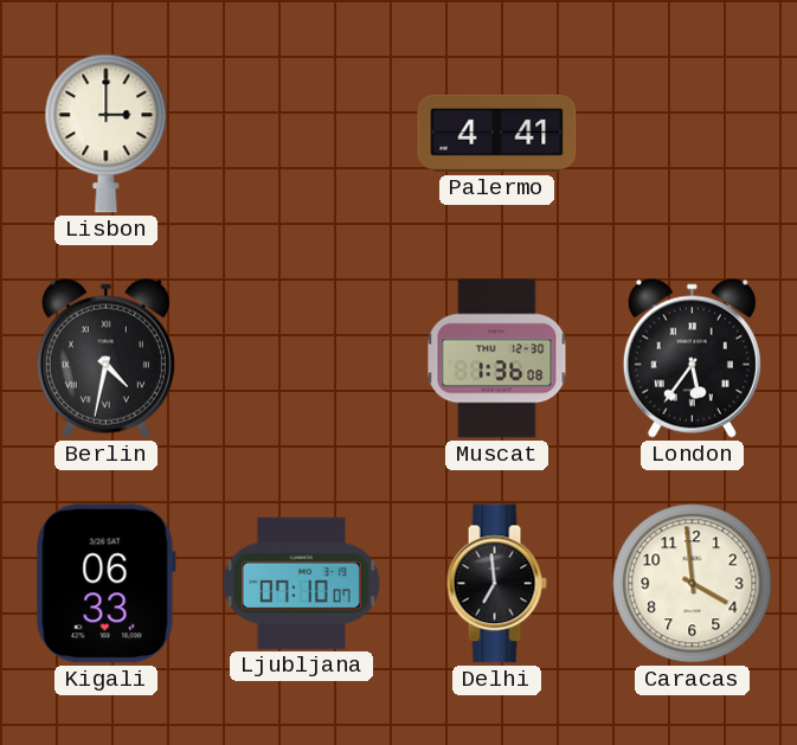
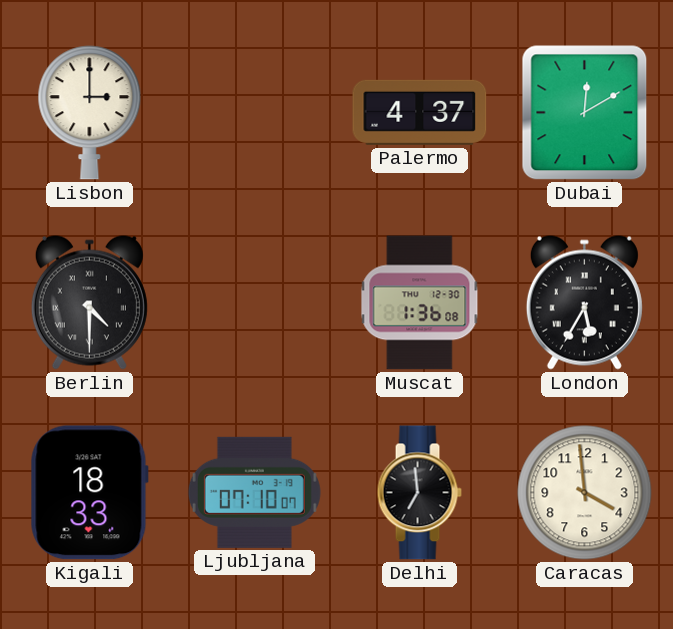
Palermo: 4:41 -> 4:37
Dubai: none -> 12:10
Berlin: 4:32 -> 4:30
London: 5:36 -> 5:35
Kigali: 06:33 -> 18:33
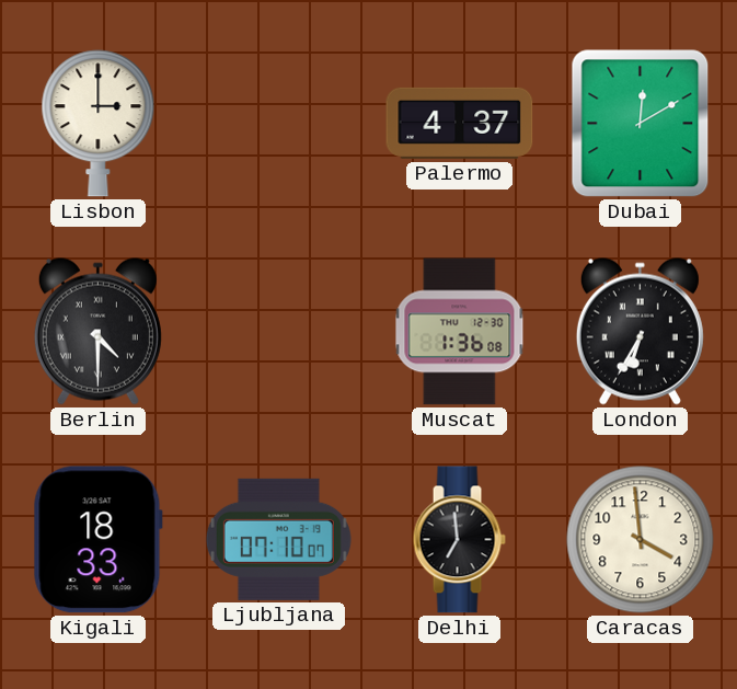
London: 5:35 -> 6:35
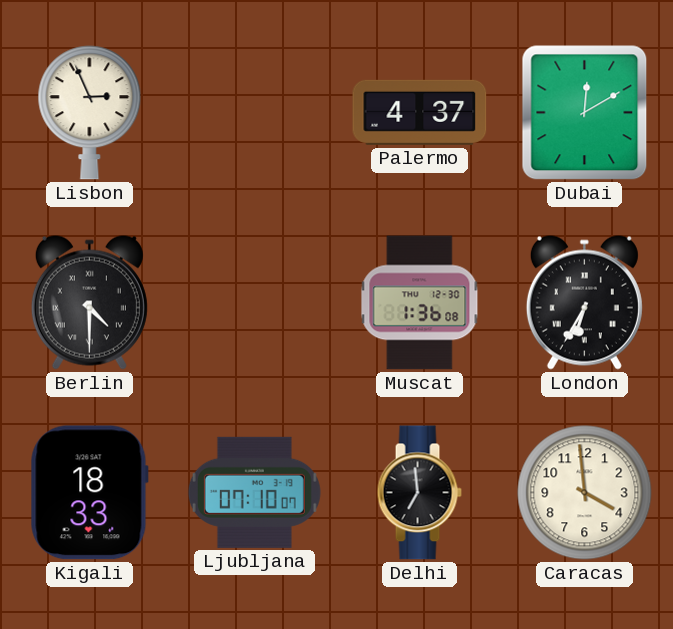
Lisbon: 3:00 -> 2:56
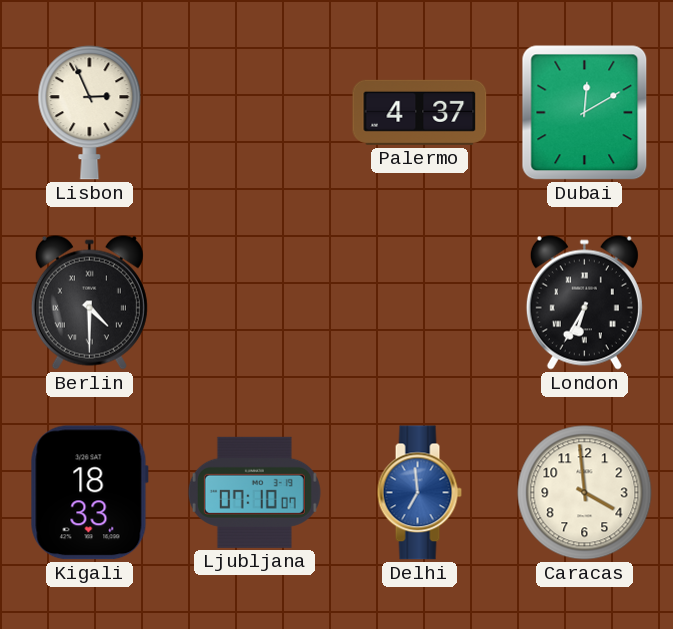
Muscat: 1:36 -> none
Delhi dial: black -> blue
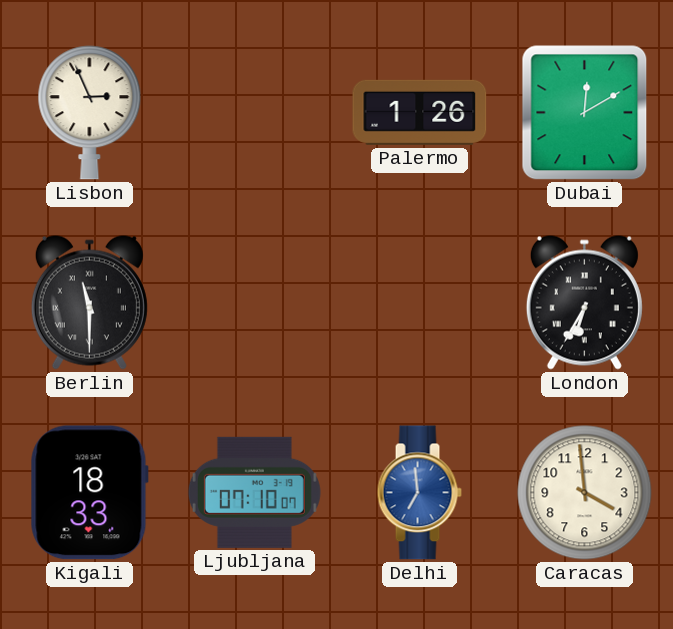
Palermo: 4:37 -> 1:26
Berlin: 4:30 -> 11:30
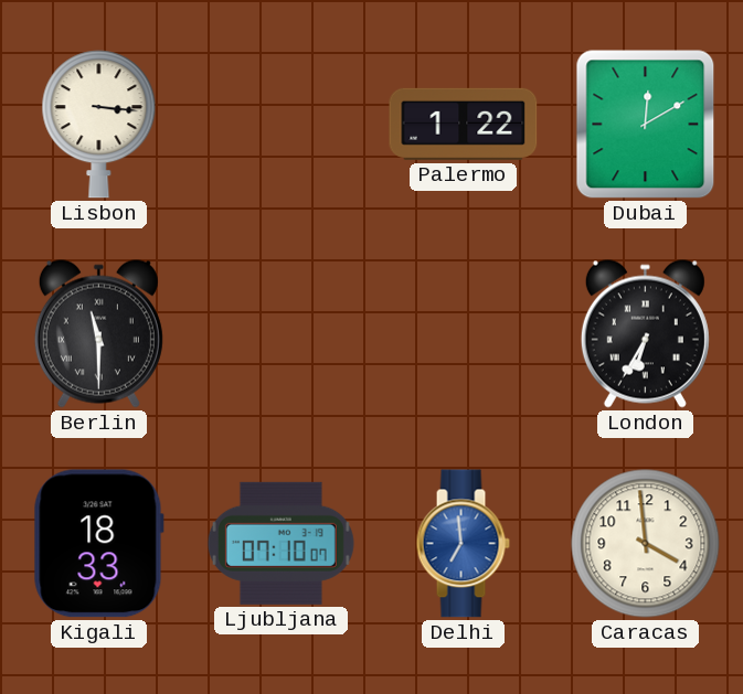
Lisbon: 2:56 -> 3:16
Palermo: 1:26 -> 1:22
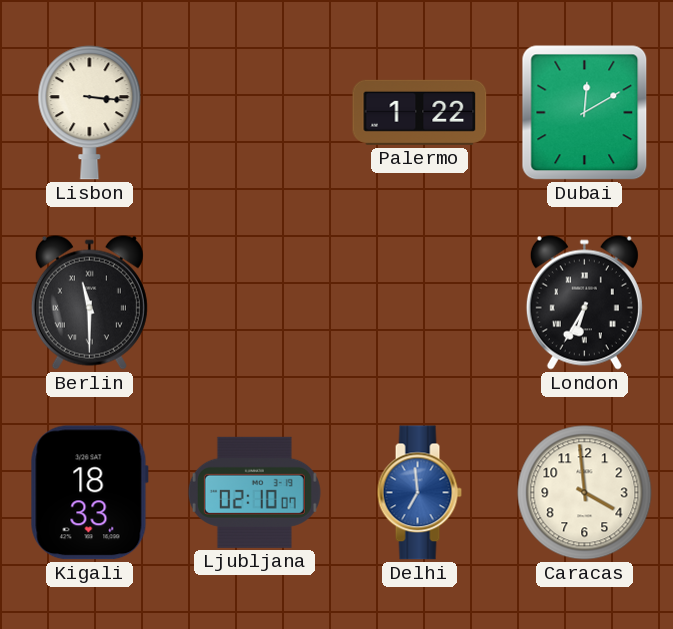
Ljubljana: 07:10 -> 02:10
